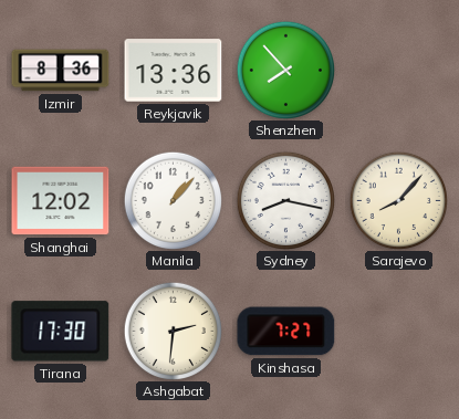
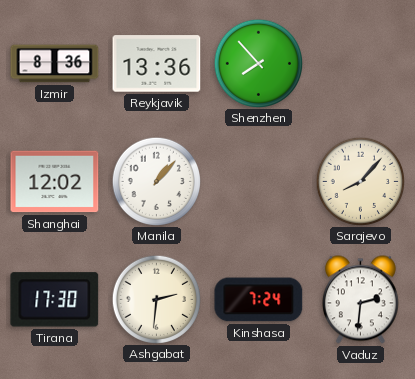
Sydney: 8:17 -> none
Kinshasa: 7:27 -> 7:24
Vaduz: none -> 2:31
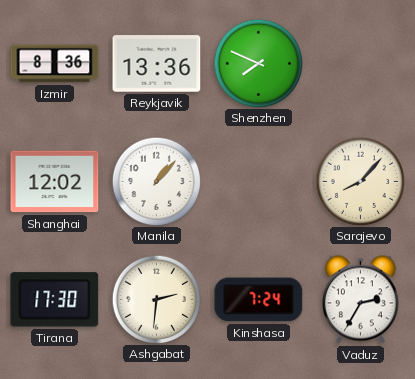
Shenzhen: 7:53 -> 7:49
Vaduz: 2:31 -> 2:35
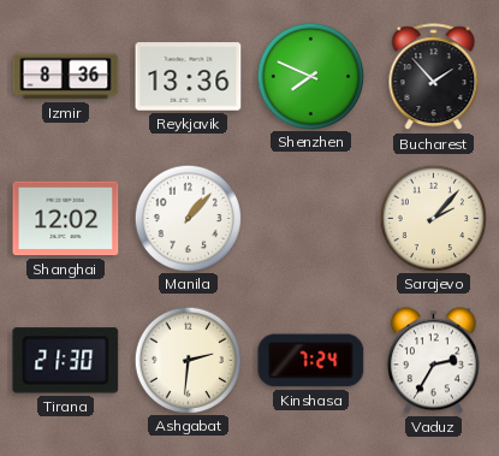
Bucharest: none -> 1:53
Sarajevo: 8:07 -> 2:07
Tirana: 17:30 -> 21:30
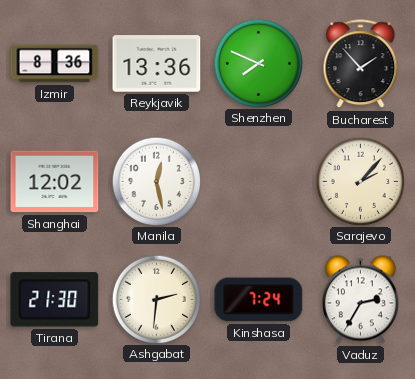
Manila: 1:07 -> 12:28
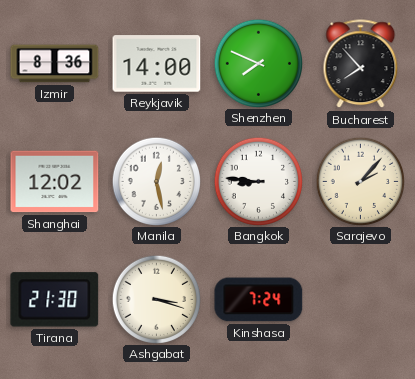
Reykjavik: 13:36 -> 14:00
Bucharest: 1:53 -> 7:53
Bangkok: none -> 8:46
Ashgabat: 2:31 -> 3:18
Vaduz: 2:35 -> none
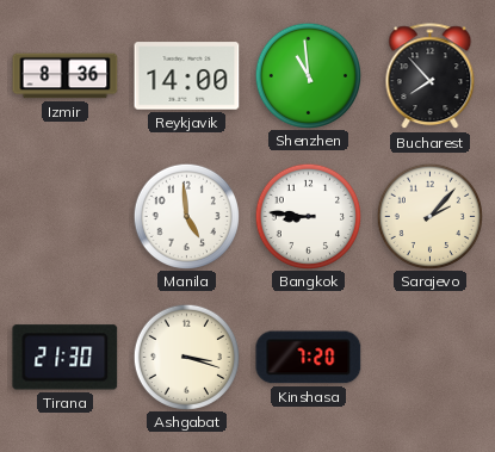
Shenzhen: 7:49 -> 10:59
Shanghai: 12:02 -> none
Manila: 12:28 -> 4:59
Kinshasa: 7:24 -> 7:20
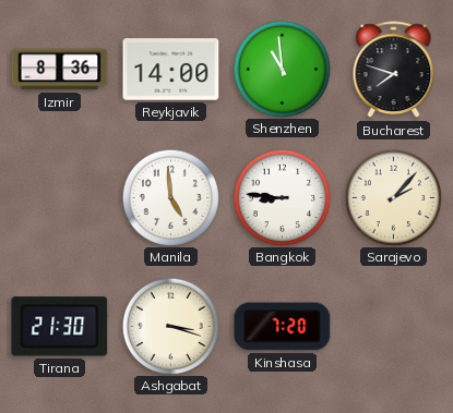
Bucharest: 7:53 -> 7:48
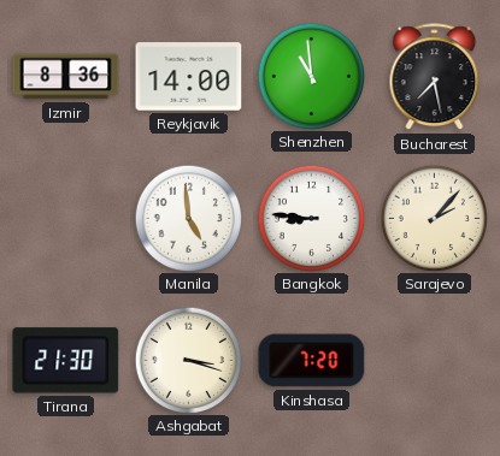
Bucharest: 7:48 -> 7:28
